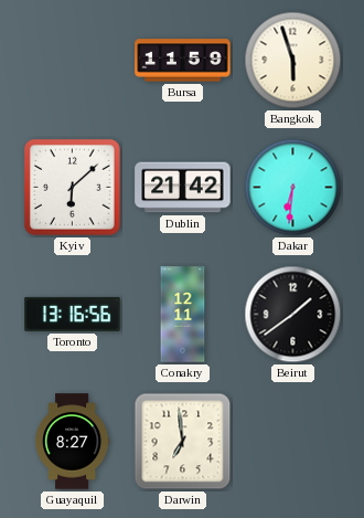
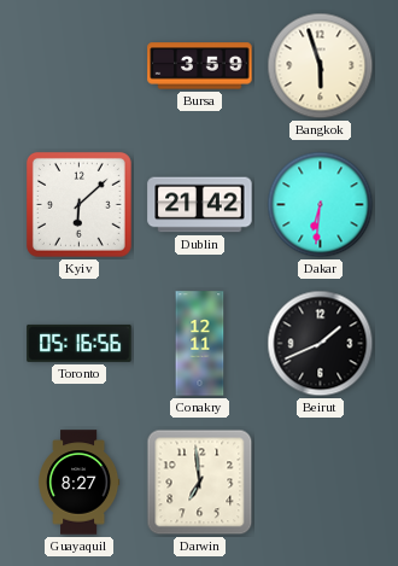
Bursa: 11:59 -> 3:59
Toronto: 13:16 -> 05:16
Beirut: 1:39 -> 1:41
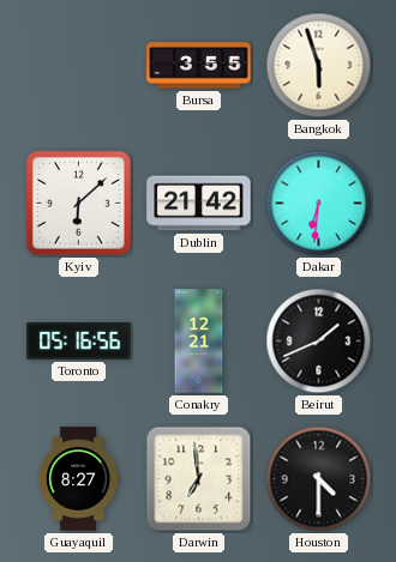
Bursa: 3:59 -> 3:55
Conakry: 12:11 -> 12:21
Houston: none -> 4:30
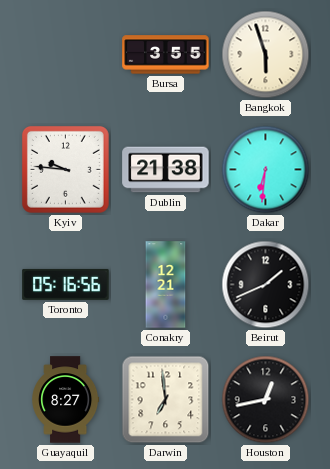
Kyiv: 6:08 -> 9:46
Dublin: 21:42 -> 21:38
Houston: 4:30 -> 12:43
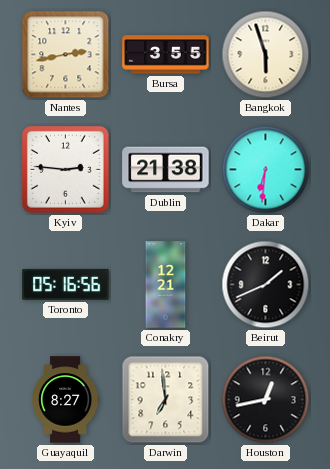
Nantes: none -> 2:43
Kyiv: 9:46 -> 2:46
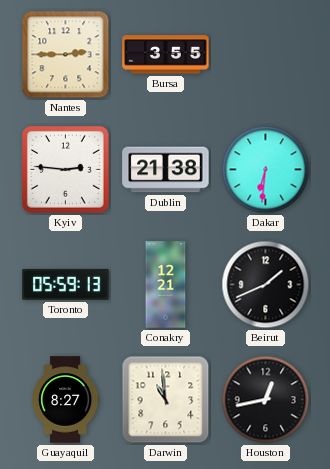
Nantes: 2:43 -> 2:45
Bangkok: 5:57 -> none
Toronto: 05:16 -> 05:59
Darwin: 6:59 -> 10:59
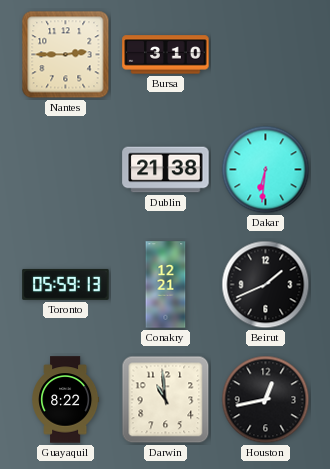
Bursa: 3:55 -> 3:10
Kyiv: 2:46 -> none
Guayaquil: 8:27 -> 8:22
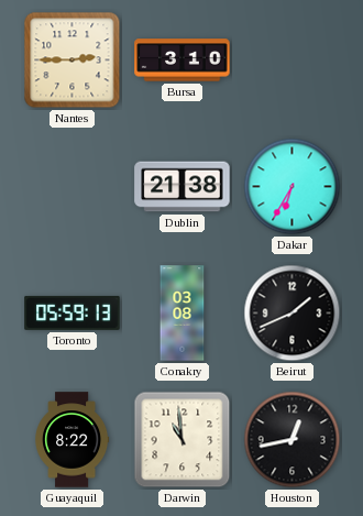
Dakar: 6:31 -> 6:35
Conakry: 12:21 -> 03:08
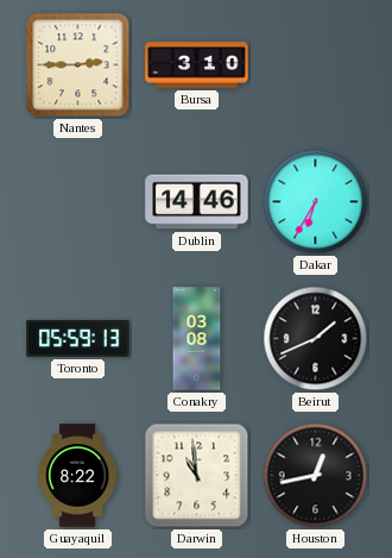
Dublin: 21:38 -> 14:46
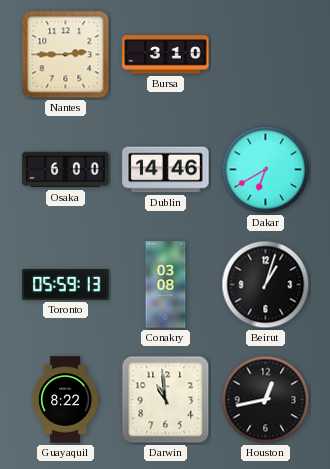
Osaka: none -> 6:00
Dakar: 6:35 -> 6:40
Beirut: 1:41 -> 1:03
